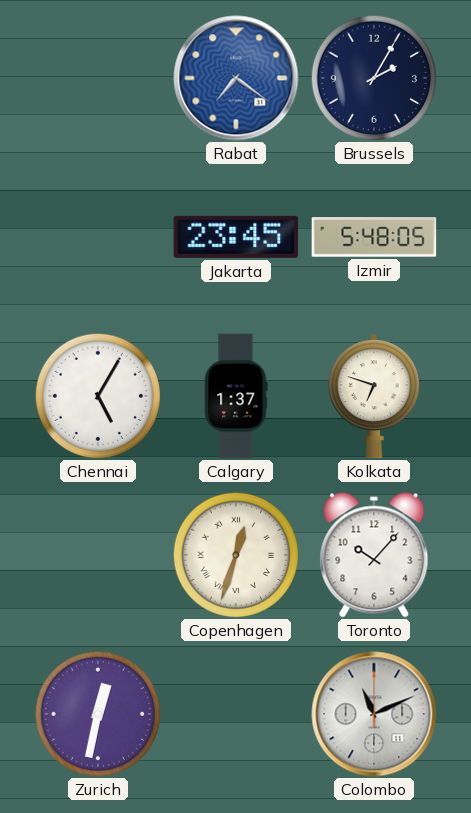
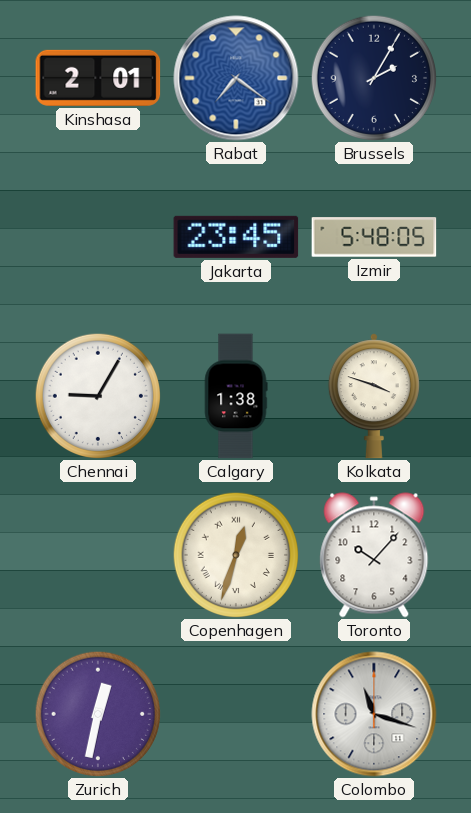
Kinshasa: none -> 2:01
Chennai: 5:05 -> 9:05
Calgary: 1:37 -> 1:38
Kolkata: 6:48 -> 3:48
Colombo: 11:11 -> 11:18
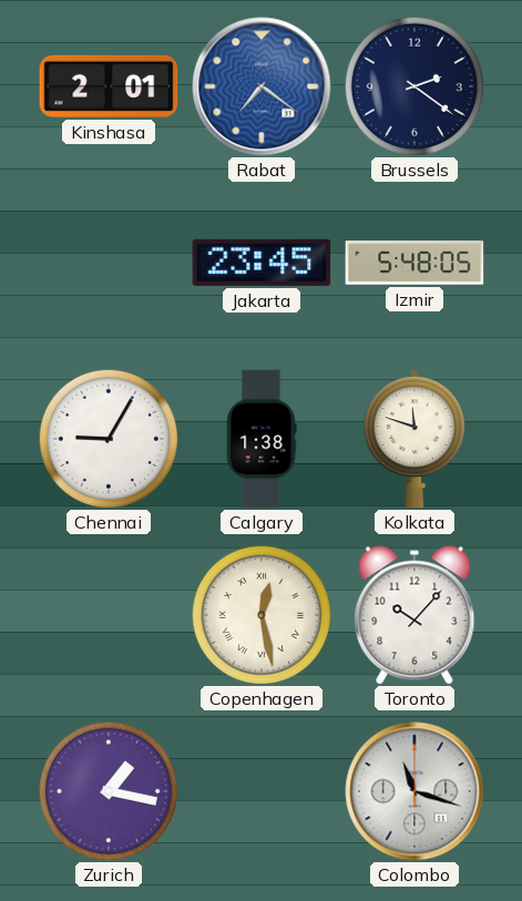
Brussels: 2:05 -> 2:21
Kolkata: 3:48 -> 11:48
Copenhagen: 12:33 -> 12:28
Zurich: 12:32 -> 1:17
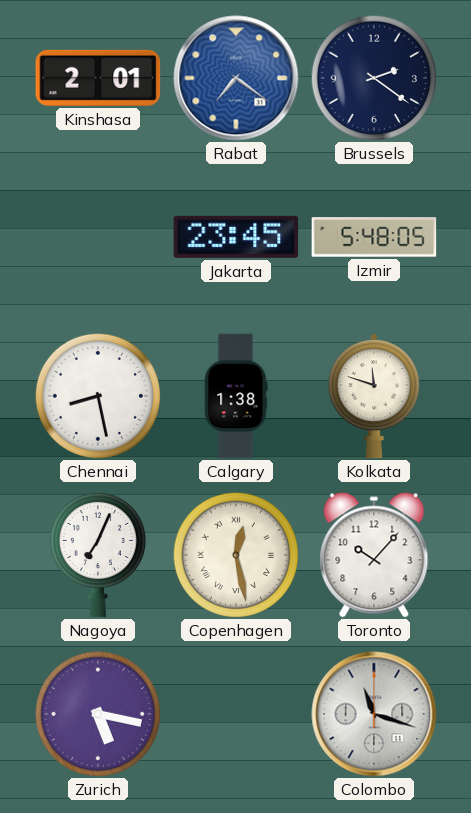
Chennai: 9:05 -> 8:28
Nagoya: none -> 7:04
Zurich: 1:17 -> 5:17
